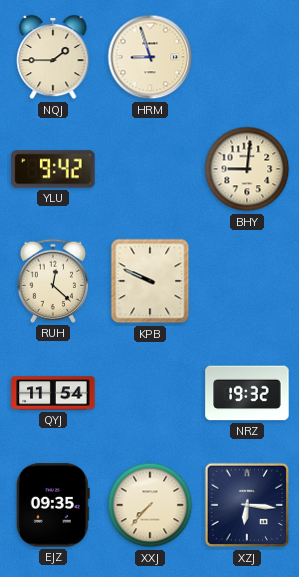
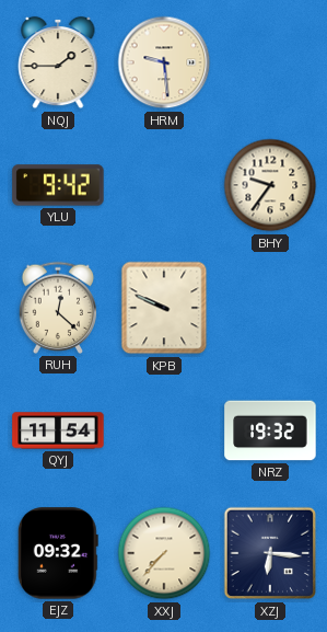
HRM: 8:57 -> 9:29
BHY: 9:01 -> 9:36
EJZ: 09:35 -> 09:32
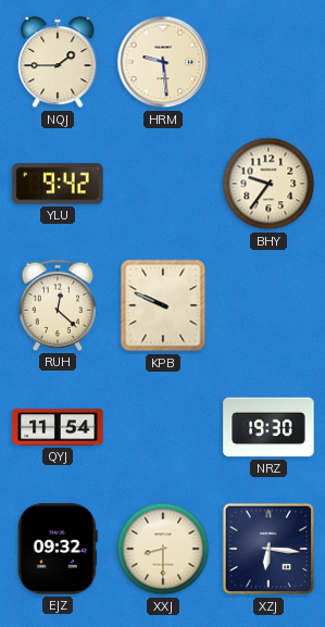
NRZ: 19:32 -> 19:30
XXJ: 7:37 -> 8:30
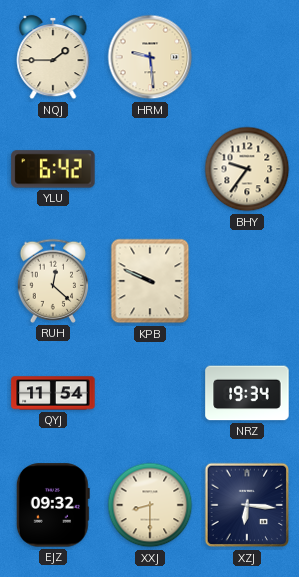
YLU: 9:42 -> 6:42
NRZ: 19:30 -> 19:34
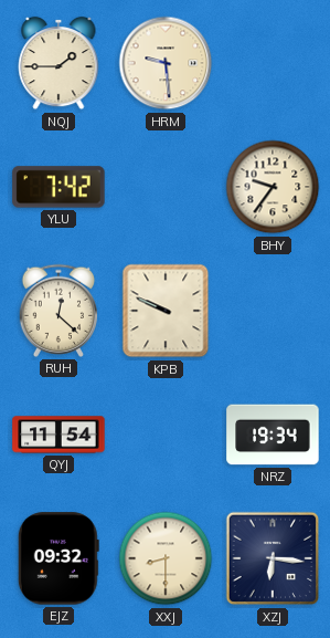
YLU: 6:42 -> 7:42
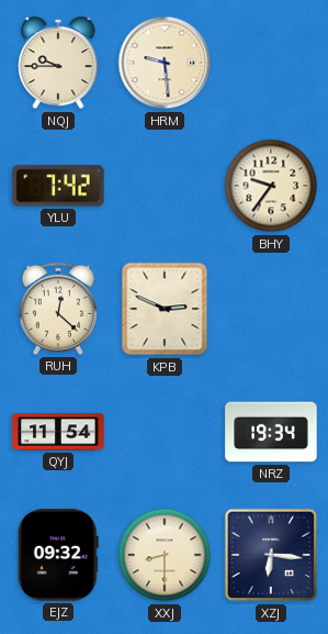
NQJ: 1:45 -> 9:45
KPB: 9:49 -> 2:49
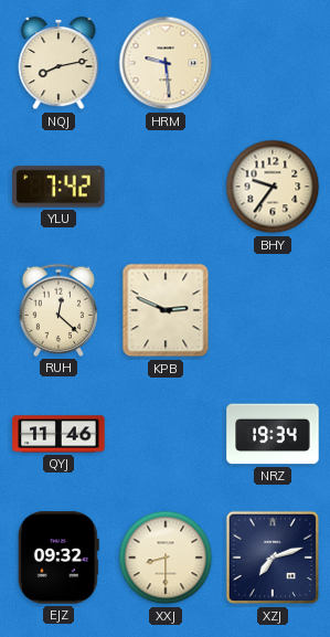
NQJ: 9:45 -> 8:13
QYJ: 11:54 -> 11:46
XZJ: 6:16 -> 7:12
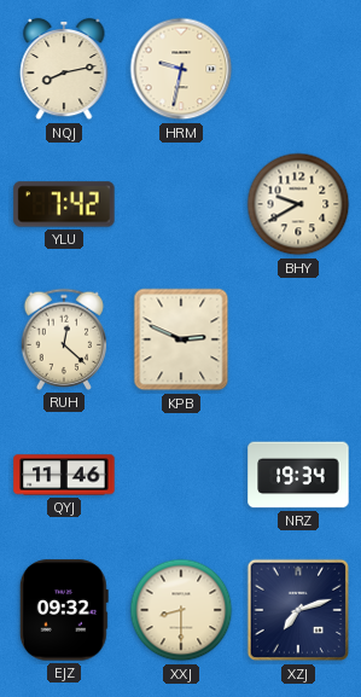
HRM: 9:29 -> 9:32
BHY: 9:36 -> 9:40
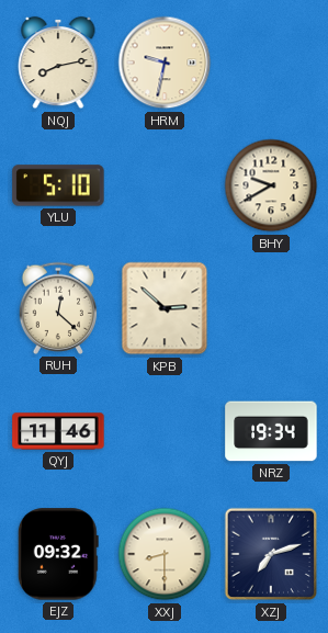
YLU: 7:42 -> 5:10
KPB: 2:49 -> 2:52
